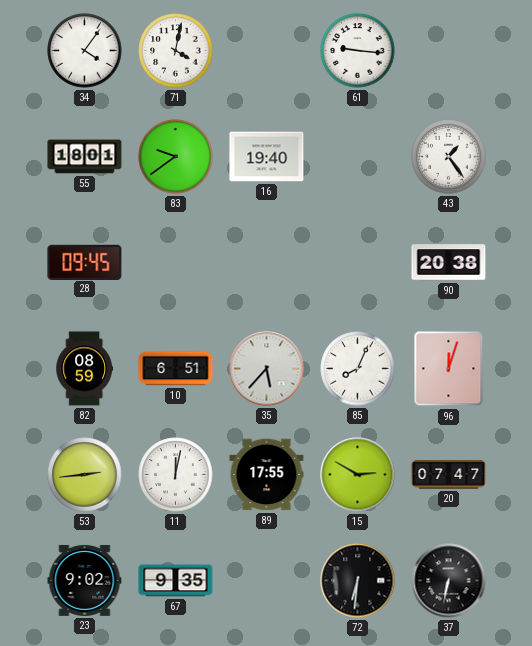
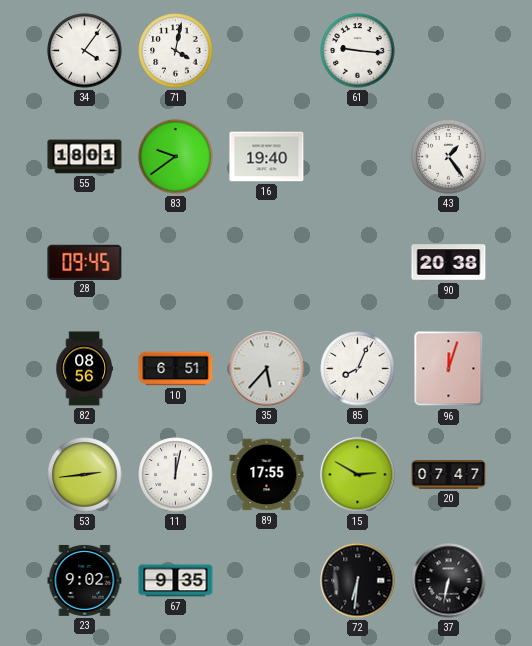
82: 08:59 -> 08:56
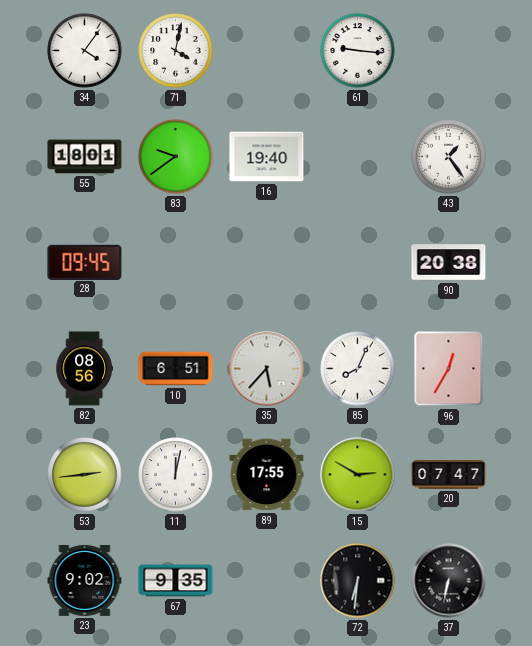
96: 12:03 -> 12:35
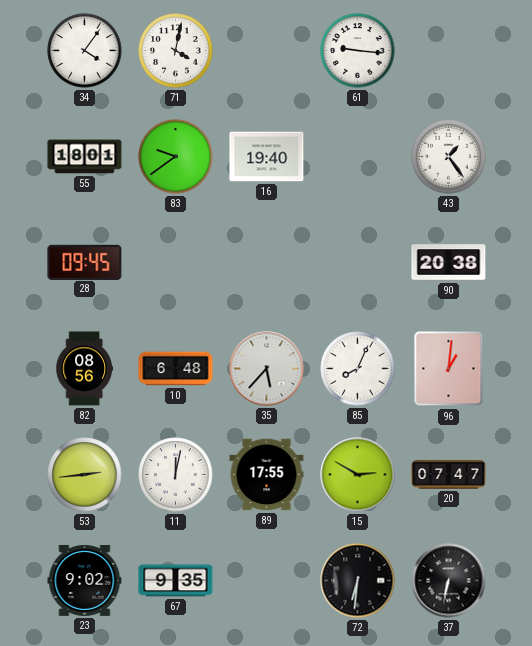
10: 6:51 -> 6:48
96: 12:35 -> 1:01
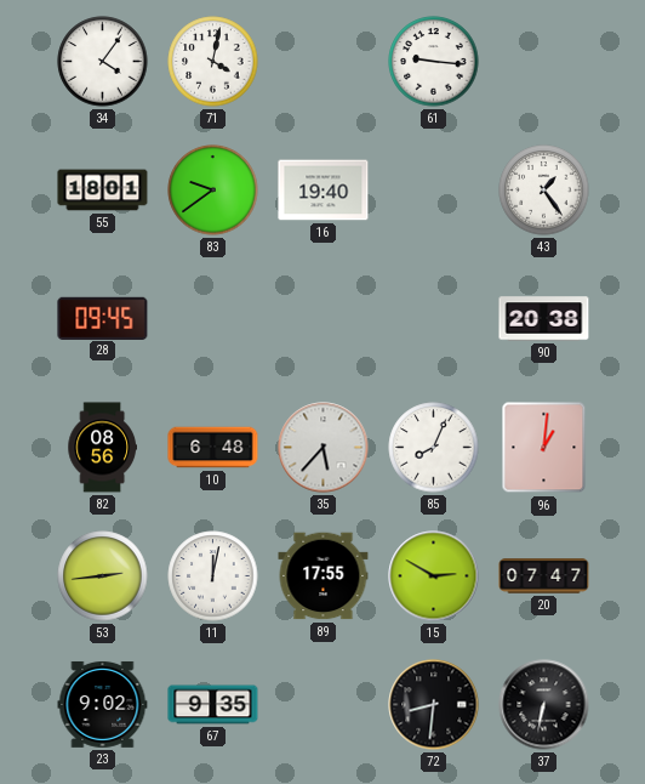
72: 6:31 -> 8:31
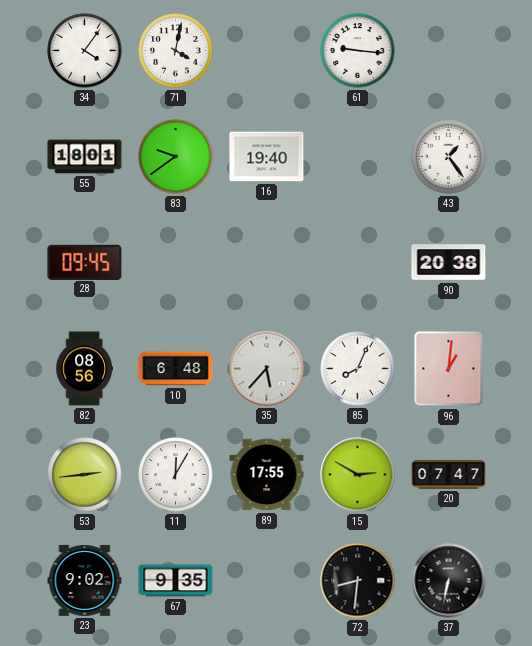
11: 12:02 -> 12:05
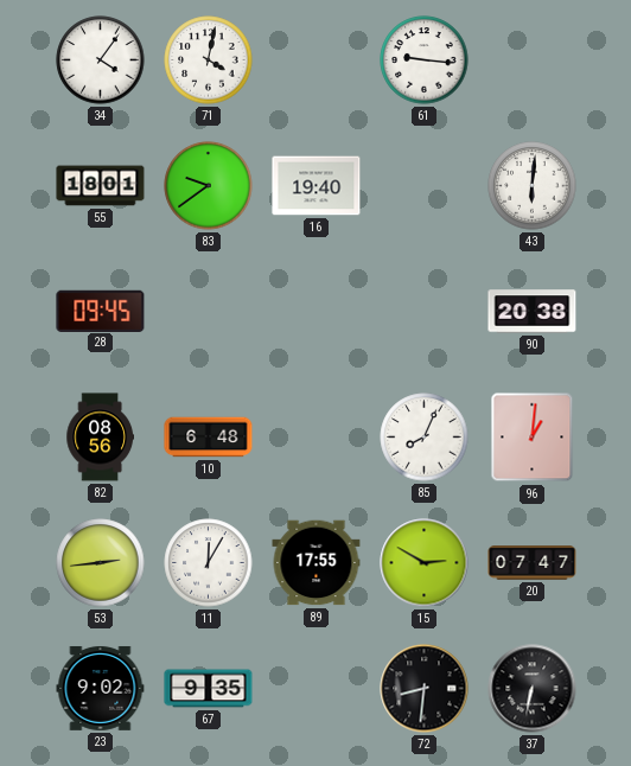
43: 1:24 -> 6:01
35: 5:37 -> none
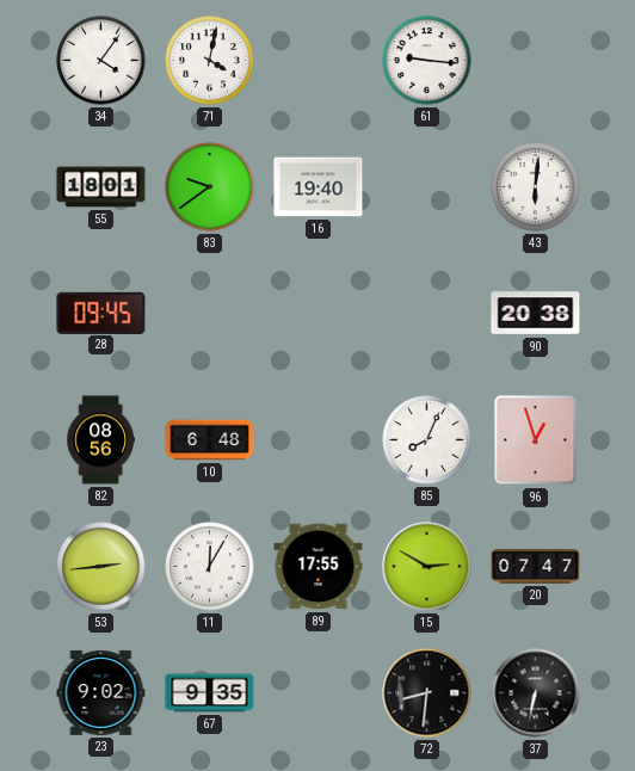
96: 1:01 -> 12:57
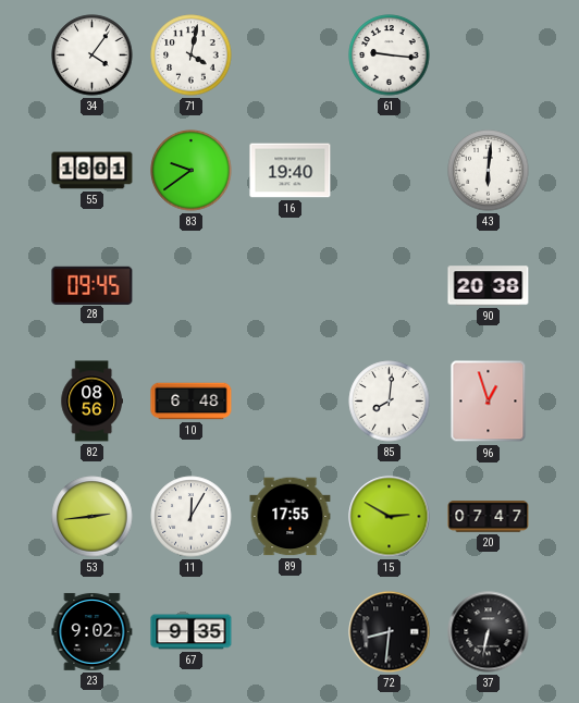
85: 8:04 -> 8:01
